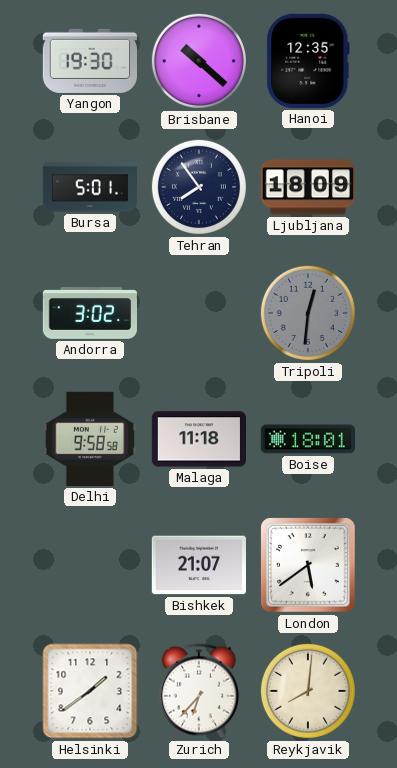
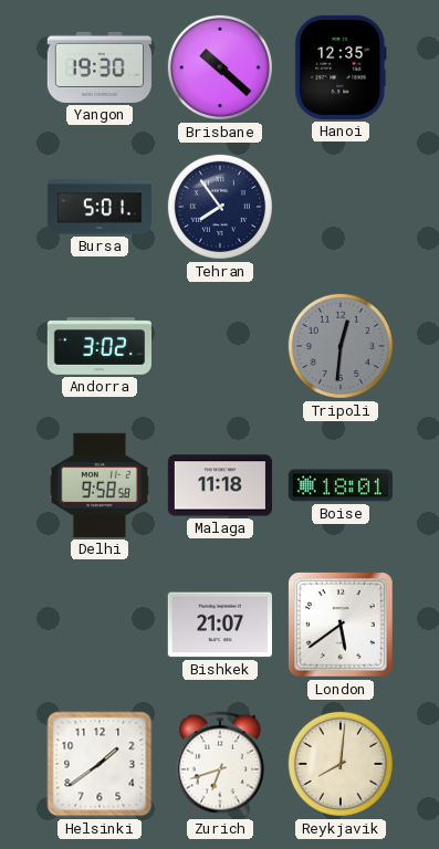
Ljubljana: 18:09 -> none
Zurich: 6:37 -> 6:42
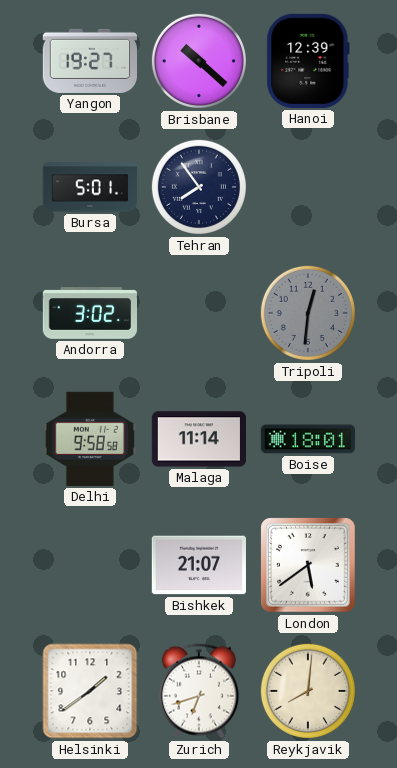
Yangon: 19:30 -> 19:27
Hanoi: 12:35 -> 12:39
Malaga: 11:18 -> 11:14
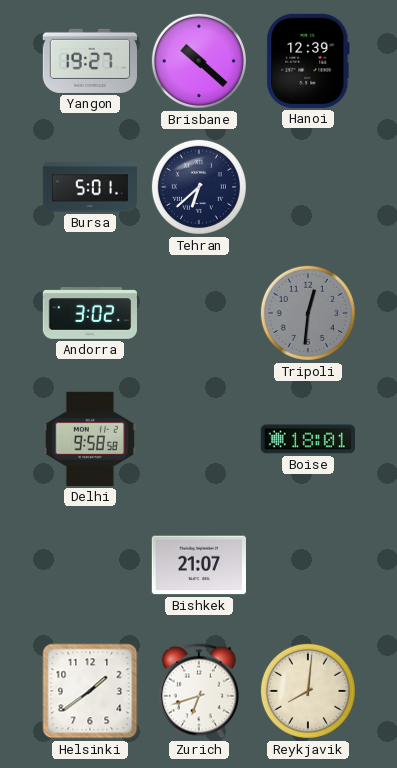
Tehran: 7:54 -> 6:38
Malaga: 11:14 -> none
London: 5:39 -> none
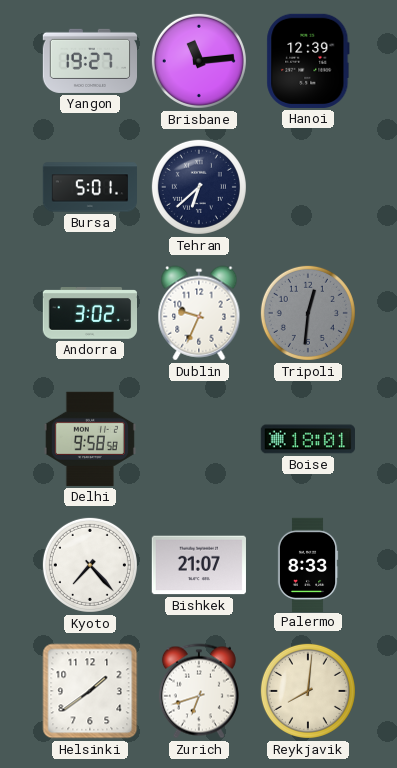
Brisbane: 10:22 -> 11:14
Dublin: none -> 9:34
Kyoto: none -> 7:23
Palermo: none -> 8:33
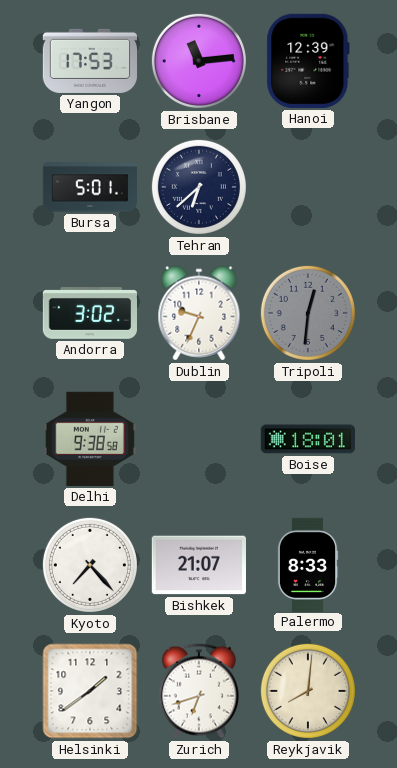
Yangon: 19:27 -> 17:53
Delhi: 9:58 -> 9:38
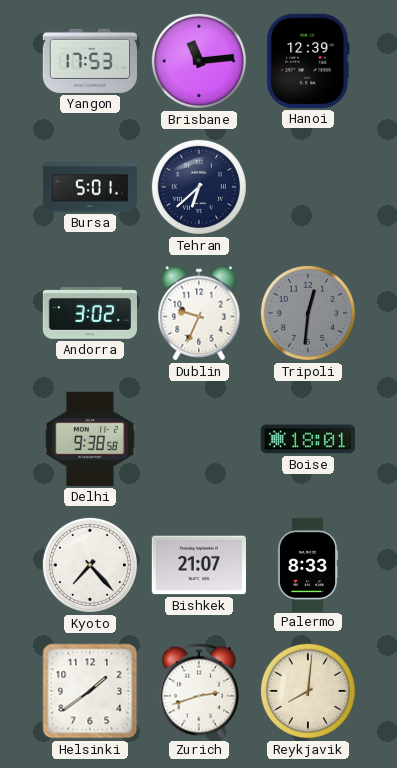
Zurich: 6:42 -> 2:42
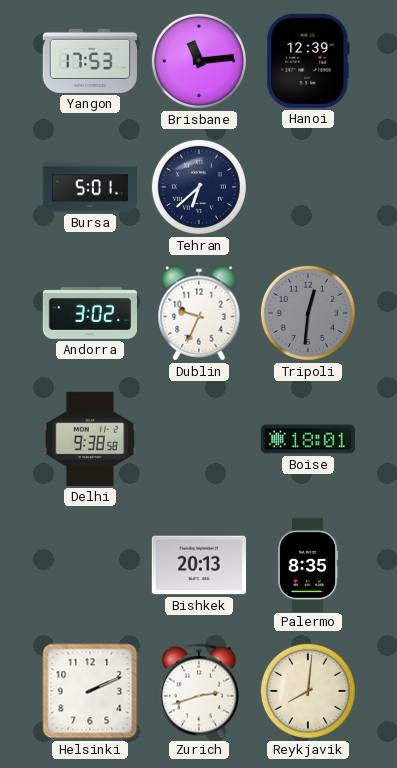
Kyoto: 7:23 -> none
Bishkek: 21:07 -> 20:13
Palermo: 8:33 -> 8:35
Helsinki: 1:39 -> 2:11
